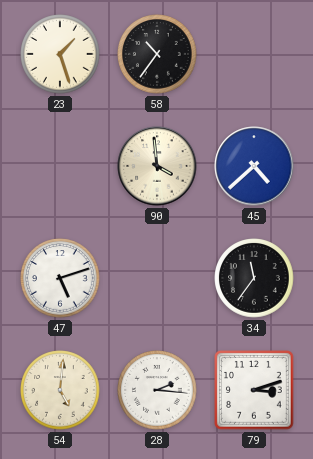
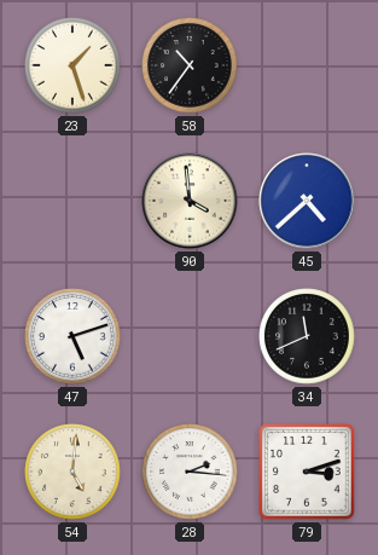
34: 11:36 -> 11:41
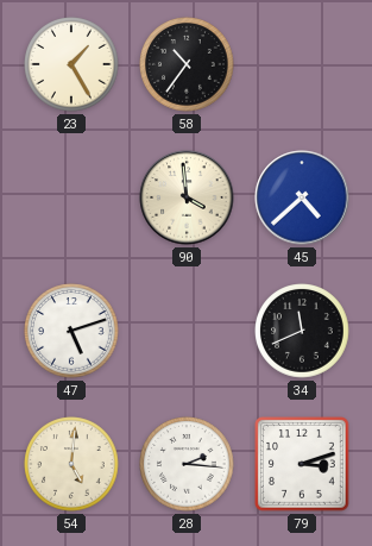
23: 1:27 -> 1:25
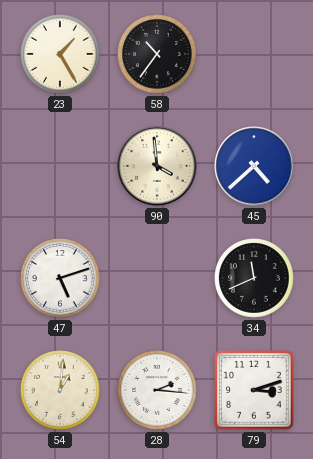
54: 5:01 -> 1:01
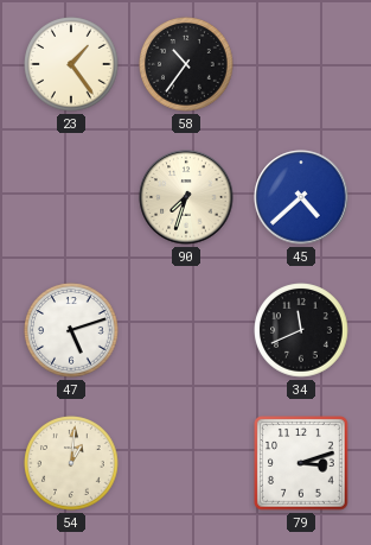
23: 1:25 -> 1:24
90: 3:59 -> 7:33
28: 2:16 -> none
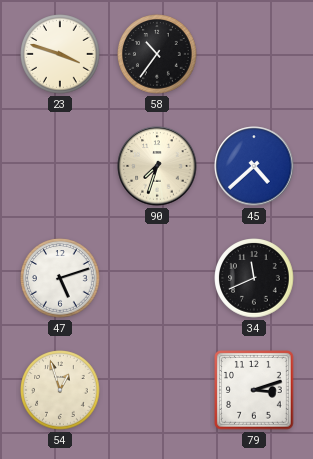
23: 1:24 -> 3:48
54: 1:01 -> 12:57
